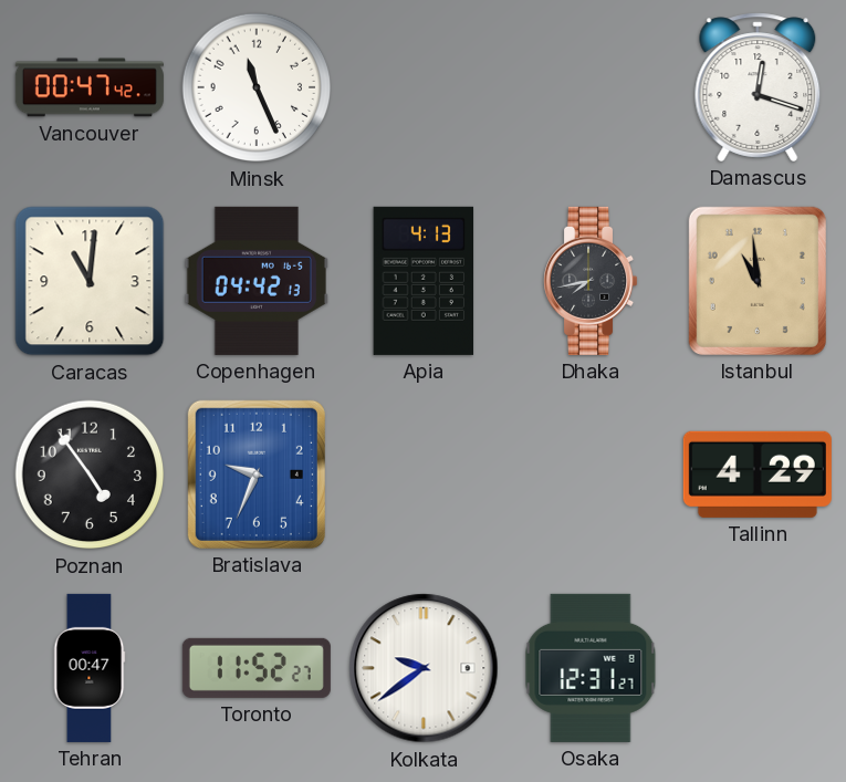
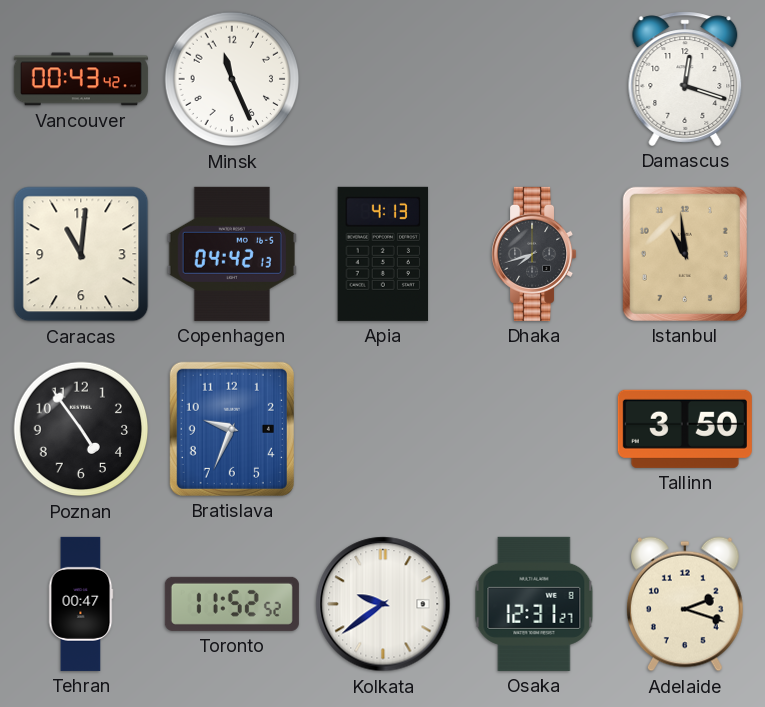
Vancouver: 00:47 -> 00:43
Dhaka: 7:43 -> 7:42
Tallinn: 4:29 -> 3:50
Toronto: 11:52:27 -> 11:52:52
Adelaide: none -> 2:18
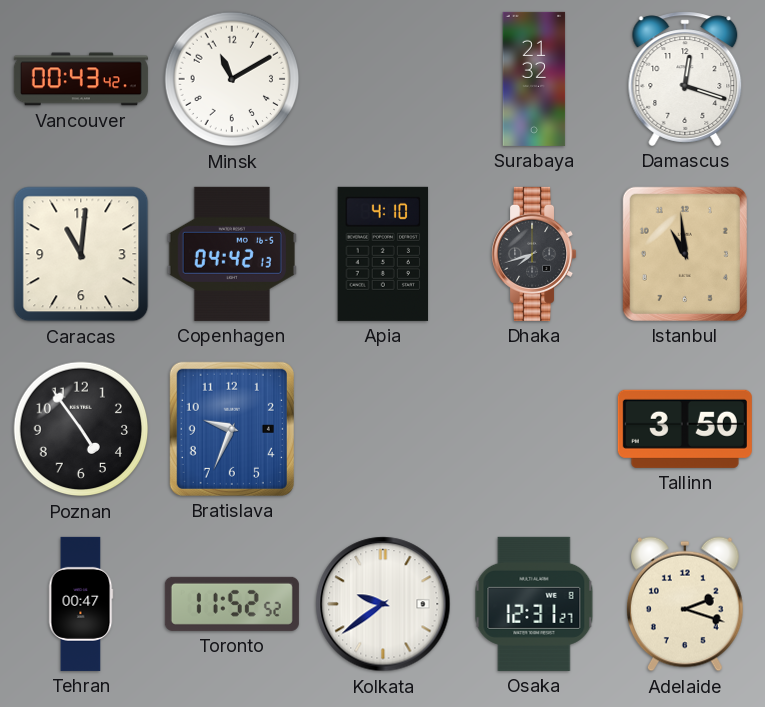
Minsk: 11:26 -> 11:10
Surabaya: none -> 21:32
Apia: 4:13 -> 4:10
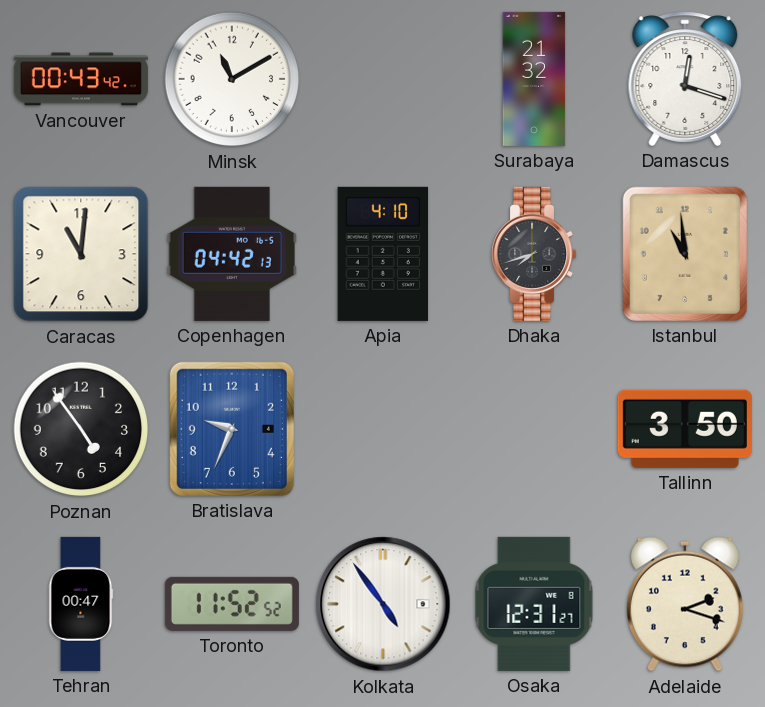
Kolkata: 9:39 -> 4:54
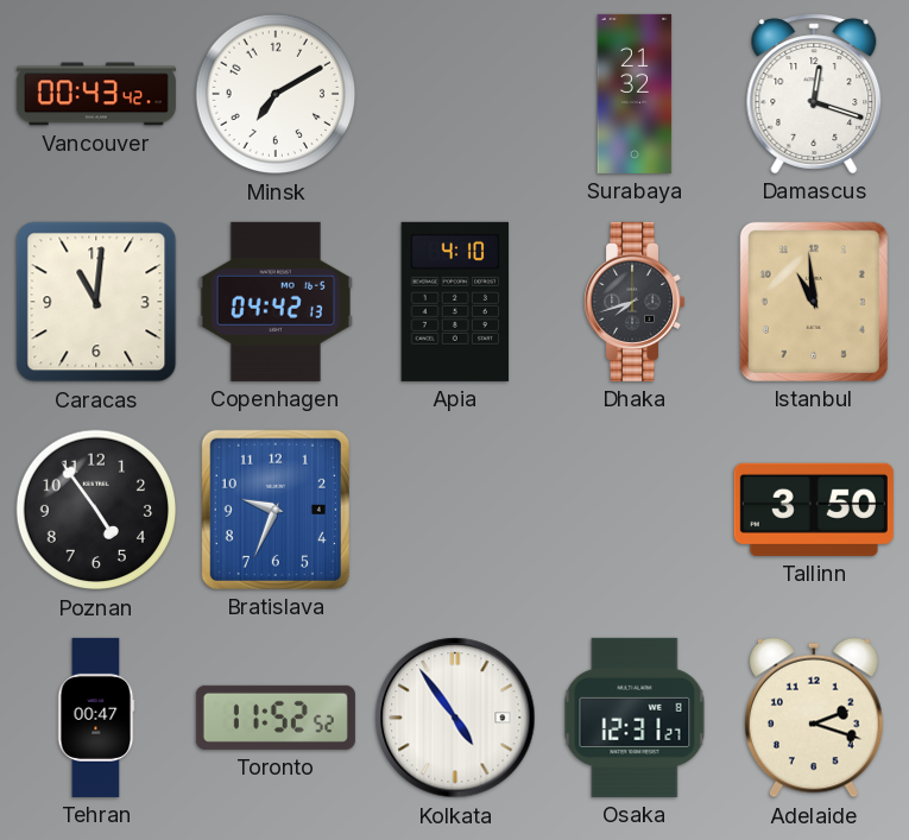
Minsk: 11:10 -> 7:10
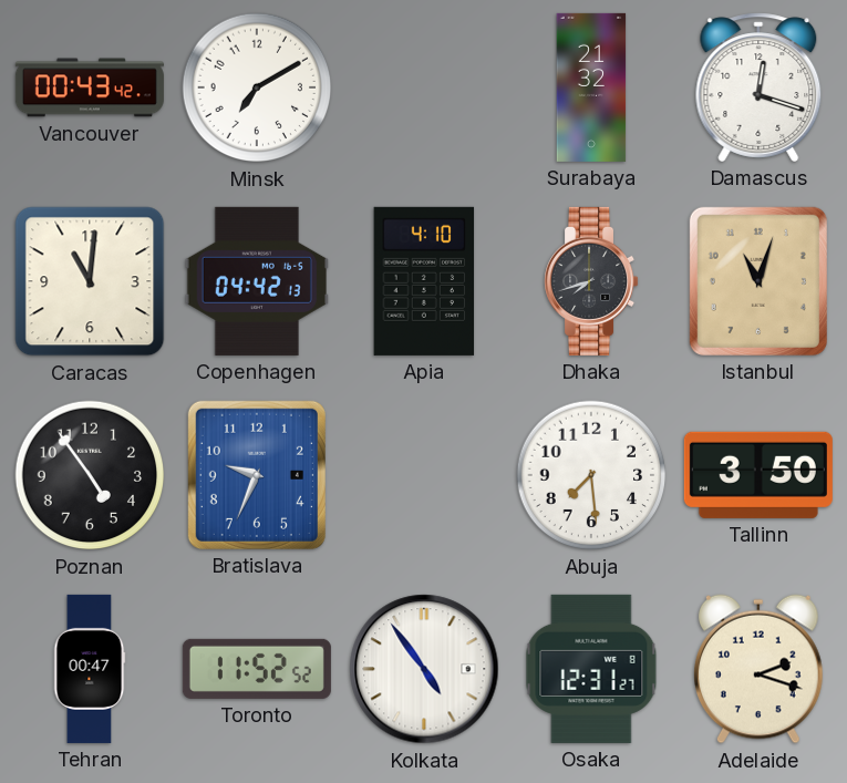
Istanbul: 10:59 -> 11:03
Abuja: none -> 7:29
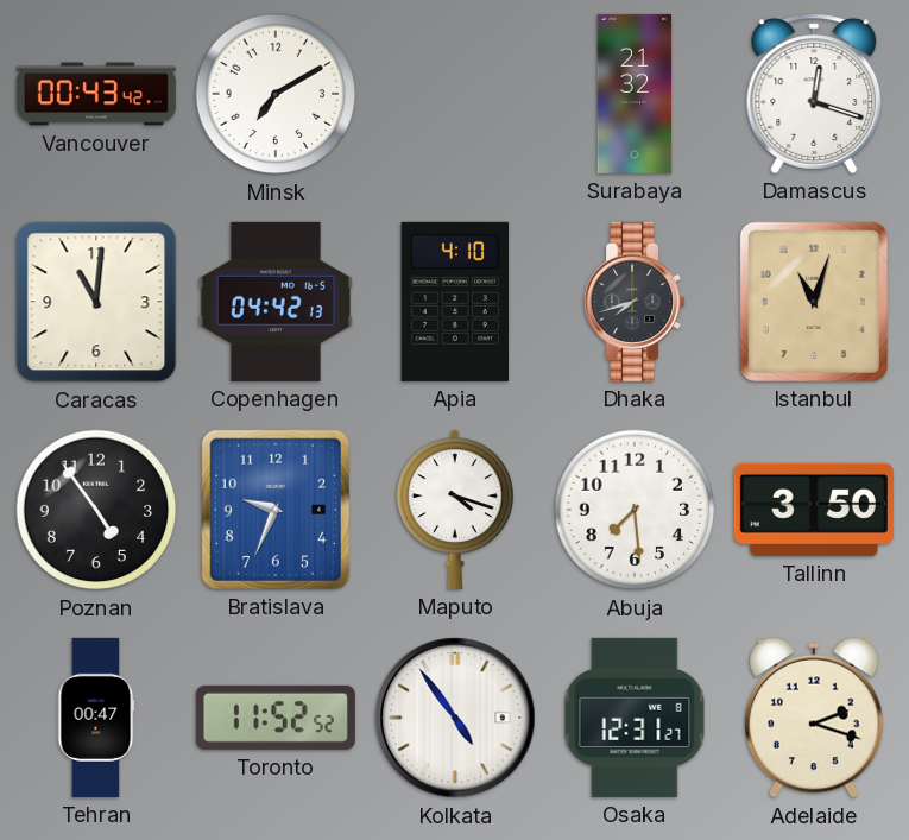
Maputo: none -> 4:18
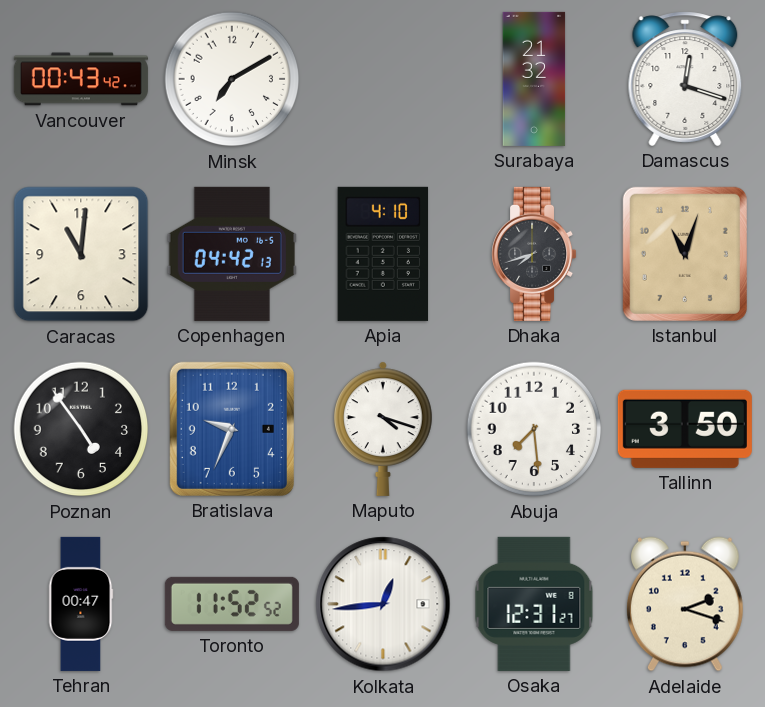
Kolkata: 4:54 -> 12:44
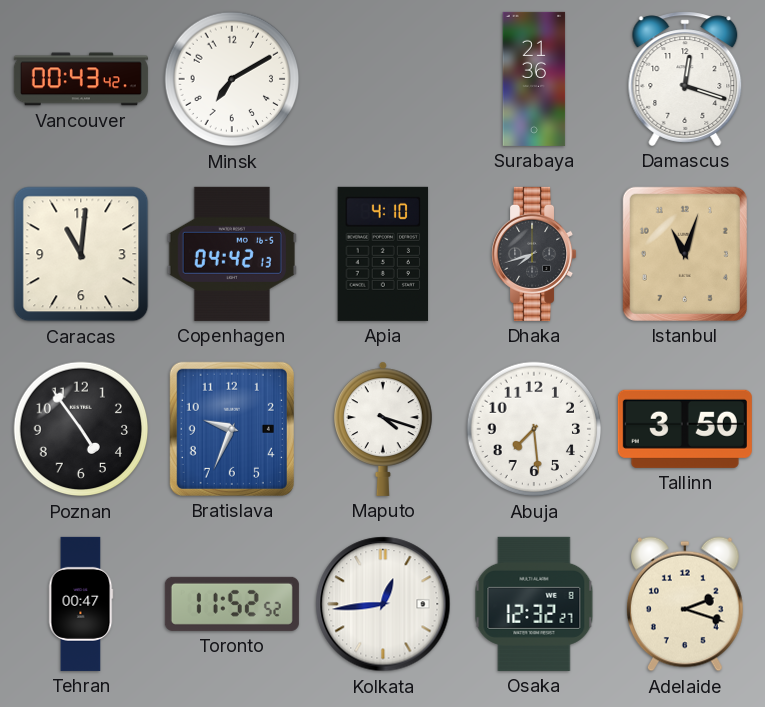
Surabaya: 21:32 -> 21:36
Osaka: 12:31 -> 12:32
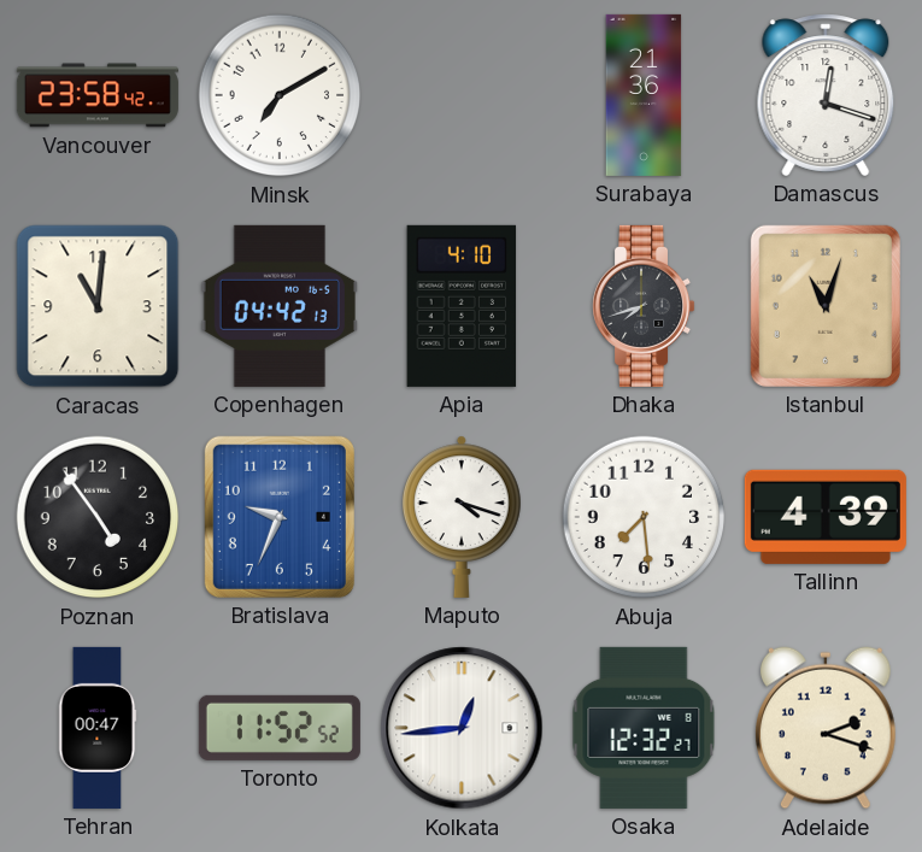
Vancouver: 00:43 -> 23:58
Tallinn: 3:50 -> 4:39
